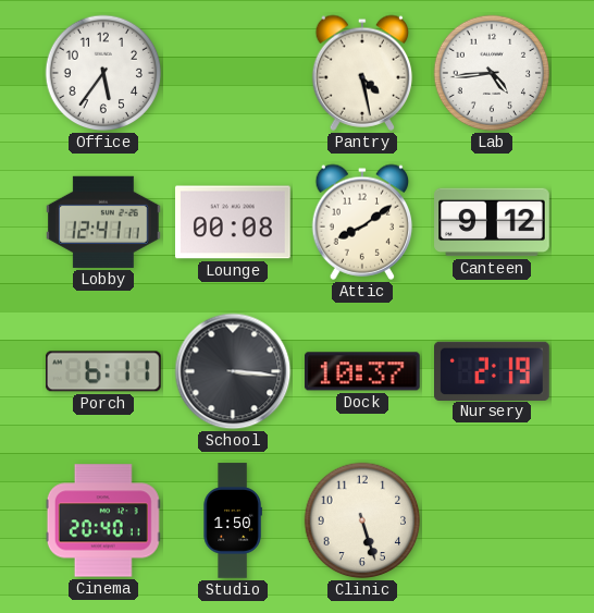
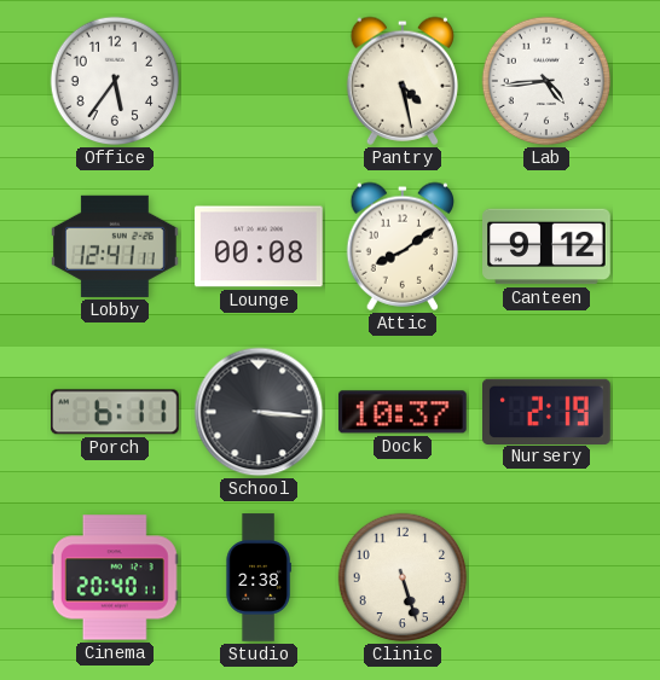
Studio: 1:50 -> 2:38
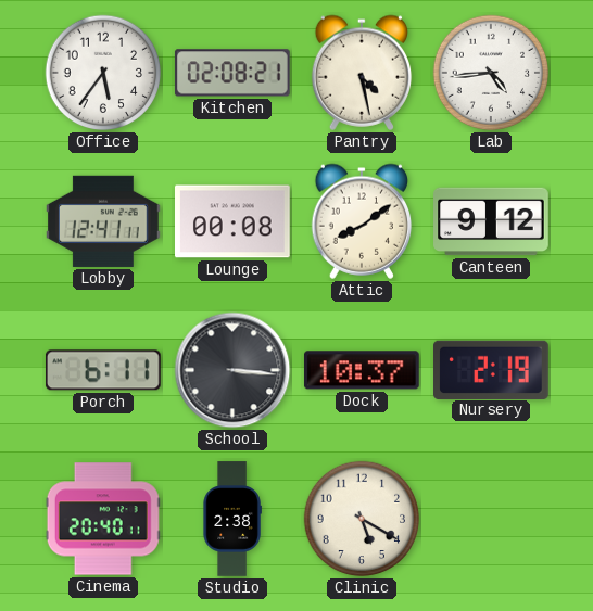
Kitchen: none -> 02:08
Clinic: 5:27 -> 5:20
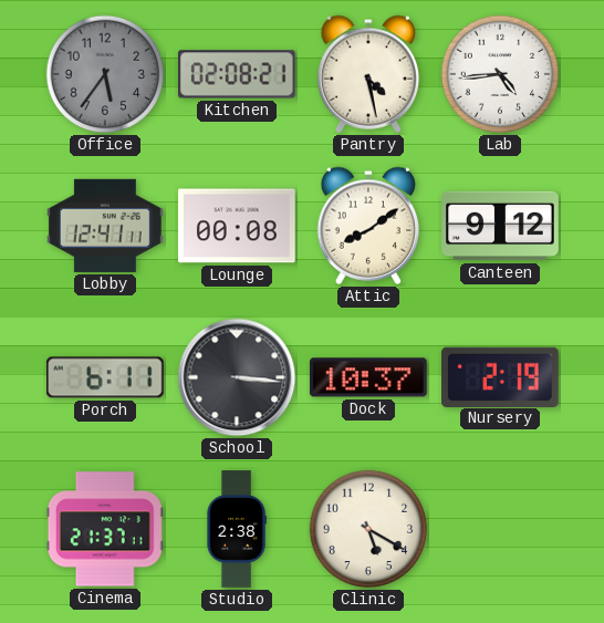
Office dial: white -> grey
Cinema: 20:40 -> 21:37
